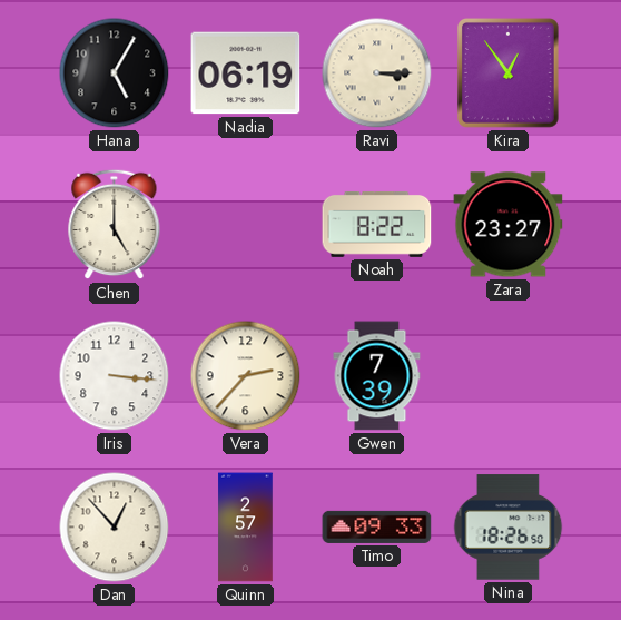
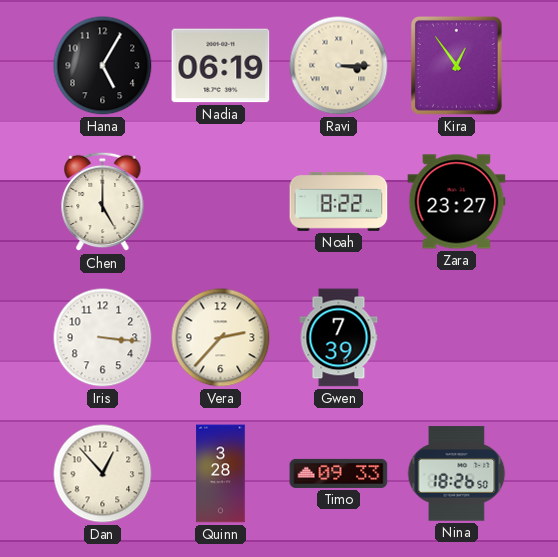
Quinn: 2:57 -> 3:28
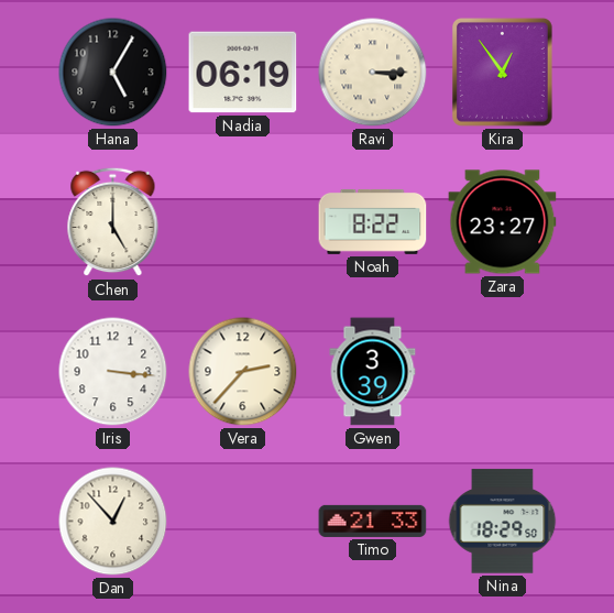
Gwen: 7:39 -> 3:39
Quinn: 3:28 -> none
Timo: 09:33 -> 21:33
Nina: 18:26 -> 18:29
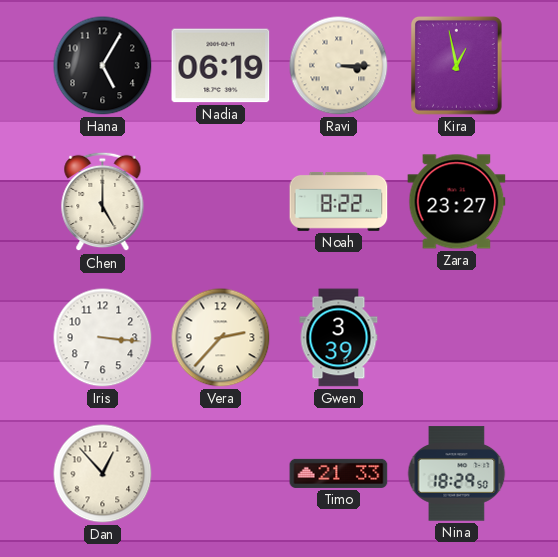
Kira: 12:54 -> 12:58
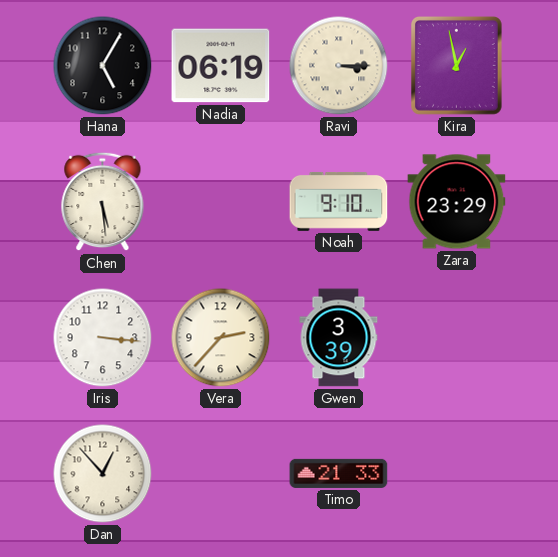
Chen: 5:00 -> 5:29
Noah: 8:22 -> 9:10
Zara: 23:27 -> 23:29
Nina: 18:29 -> none
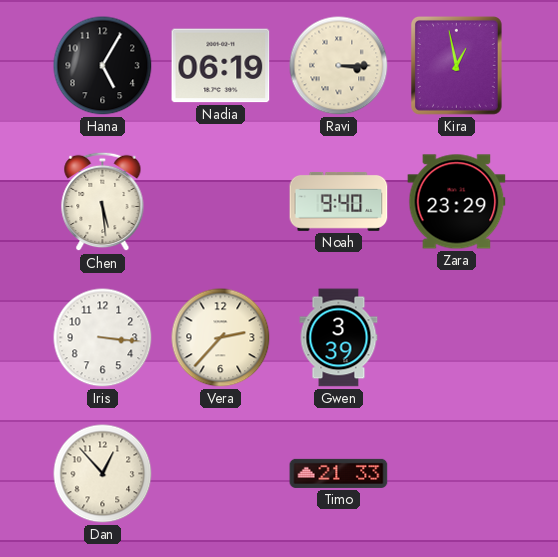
Noah: 9:10 -> 9:40
